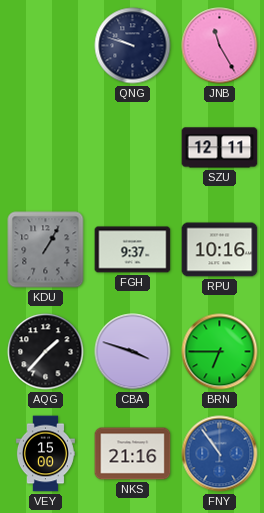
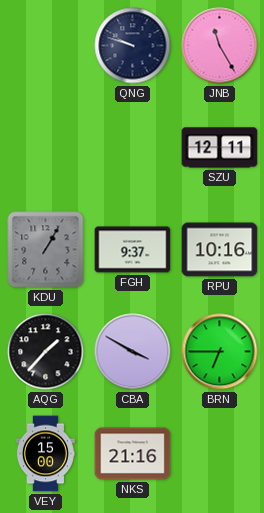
CBA: 3:48 -> 3:50
FNY: 10:54 -> none
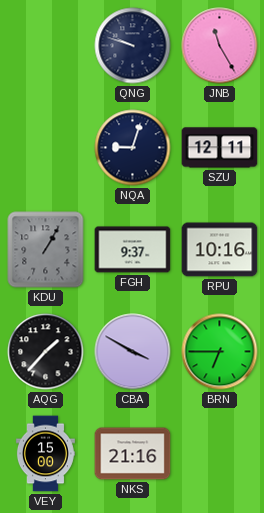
NQA: none -> 9:03
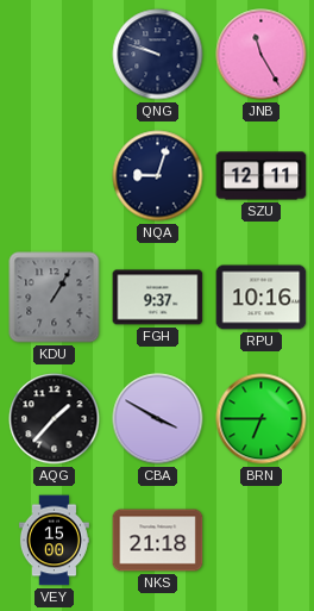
NKS: 21:16 -> 21:18
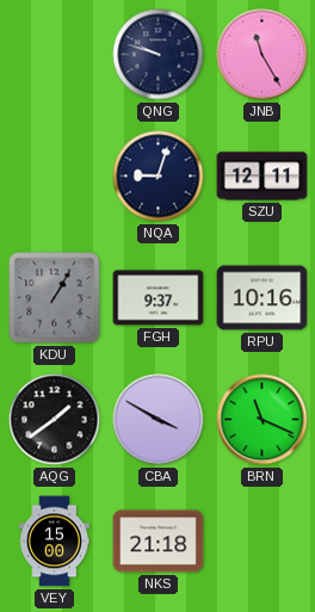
AQG: 1:37 -> 1:39
BRN: 6:45 -> 11:19
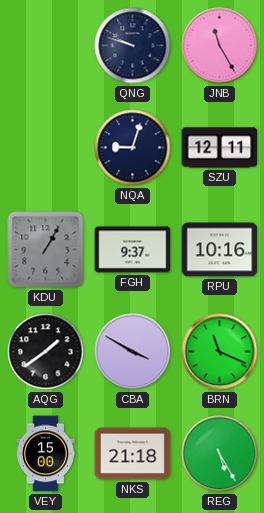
REG: none -> 5:25
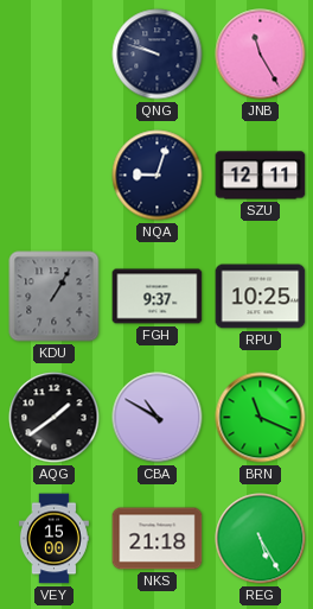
RPU: 10:16 -> 10:25
CBA: 3:50 -> 10:50
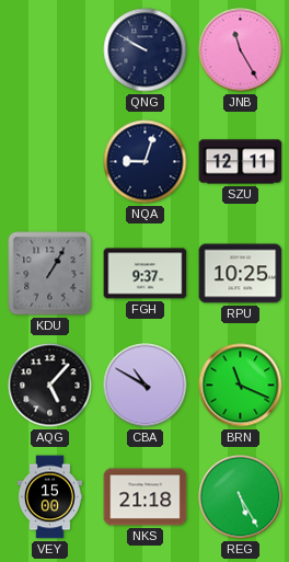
QNG: 9:48 -> 9:50
AQG: 1:39 -> 5:07
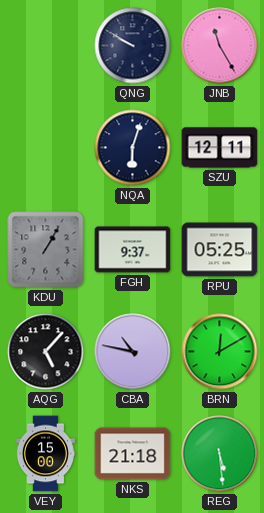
NQA: 9:03 -> 6:03
RPU: 10:25 -> 05:25
CBA: 10:50 -> 10:47
BRN: 11:19 -> 12:10
REG: 5:25 -> 5:29
